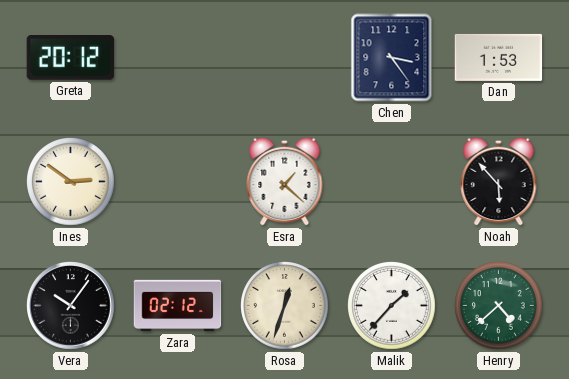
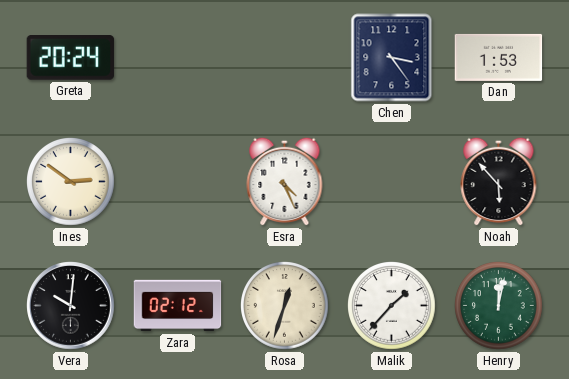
Greta: 20:12 -> 20:24
Esra: 1:22 -> 4:26
Vera: 10:06 -> 10:01
Henry: 4:38 -> 12:02
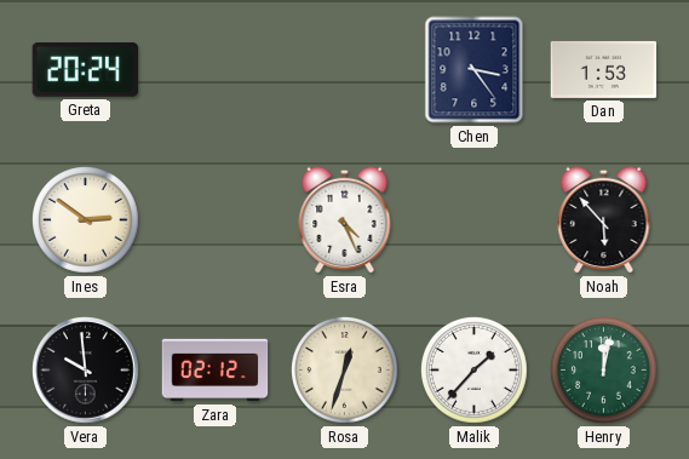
Vera: 10:01 -> 9:59
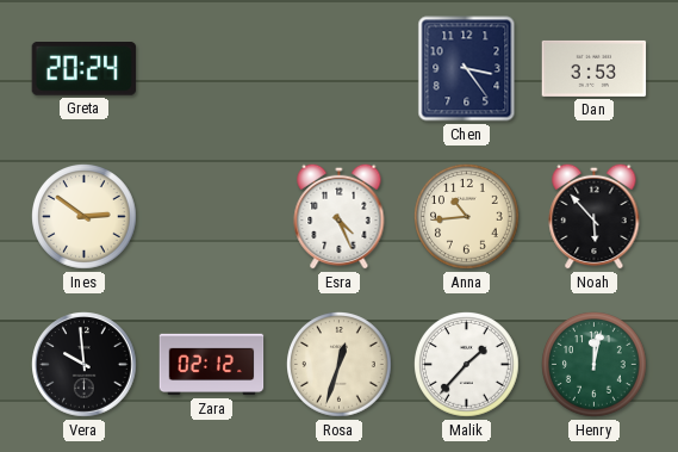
Dan: 1:53 -> 3:53
Anna: none -> 10:44
